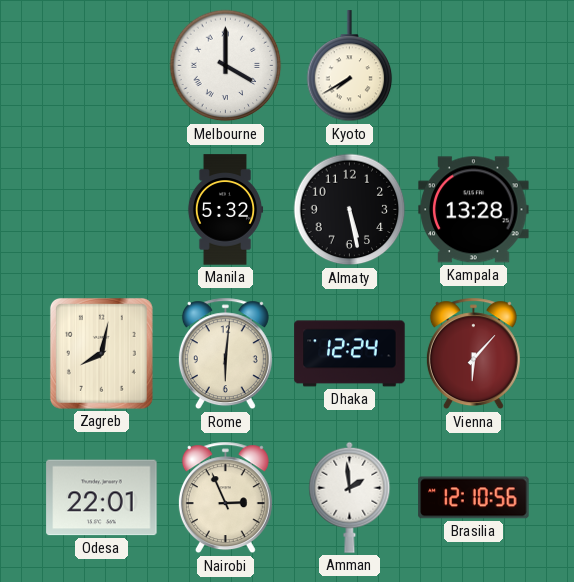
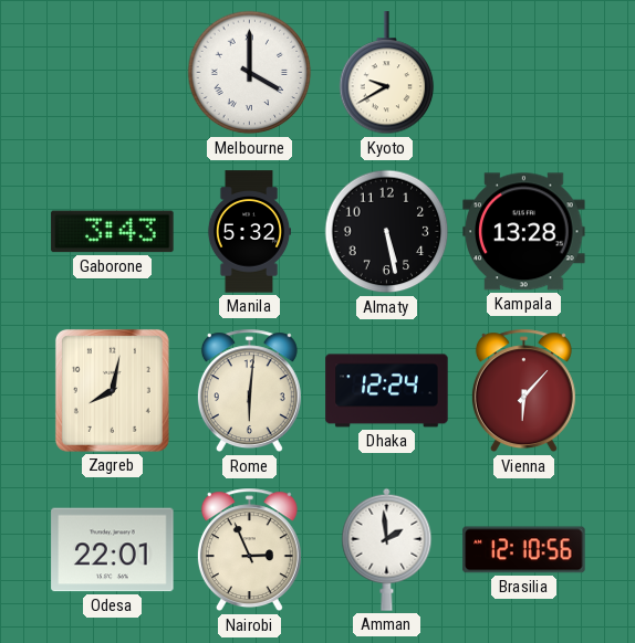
Kyoto: 7:40 -> 9:40
Gaborone: none -> 3:43
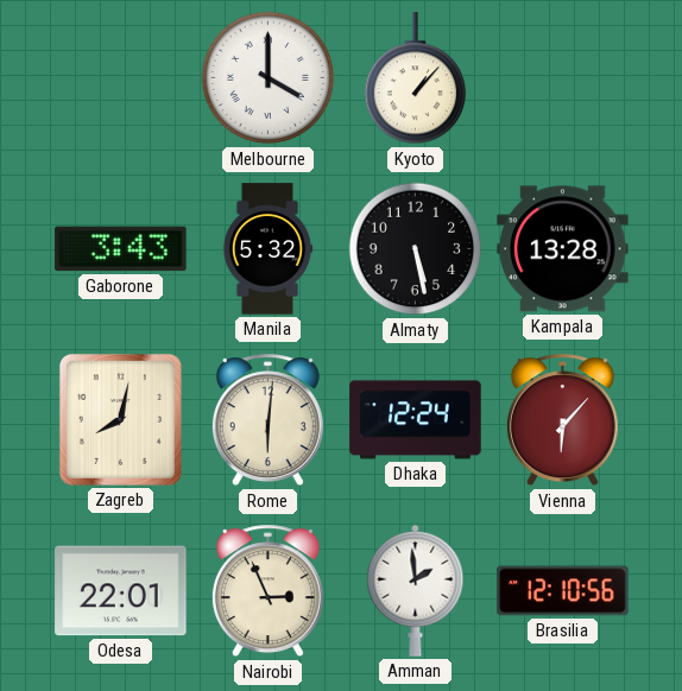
Kyoto: 9:40 -> 1:07
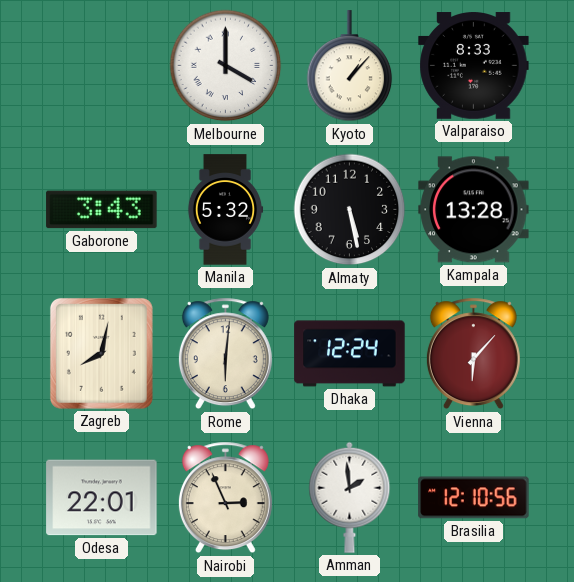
Valparaiso: none -> 8:33
